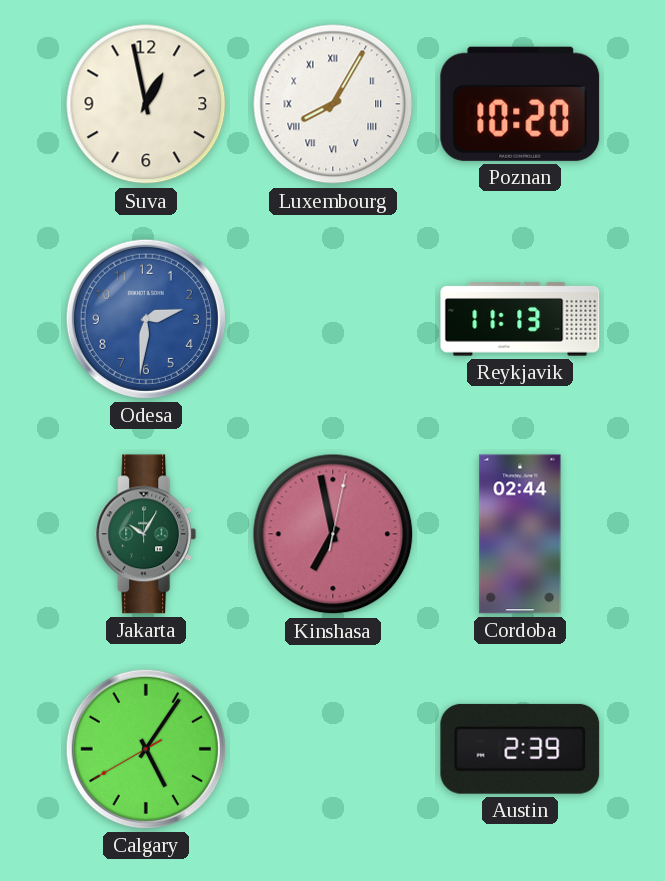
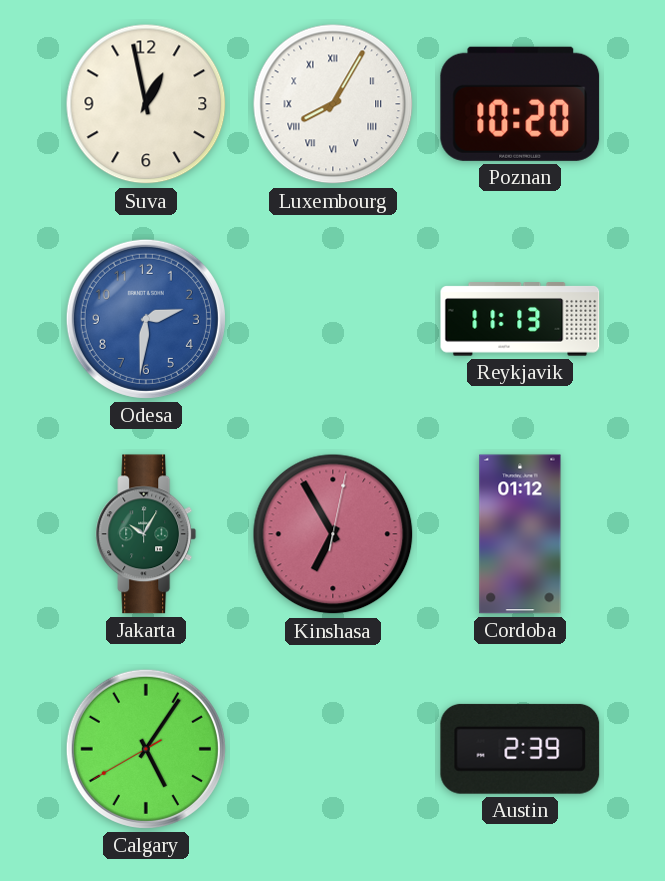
Kinshasa: 6:58 -> 6:55
Cordoba: 02:44 -> 01:12
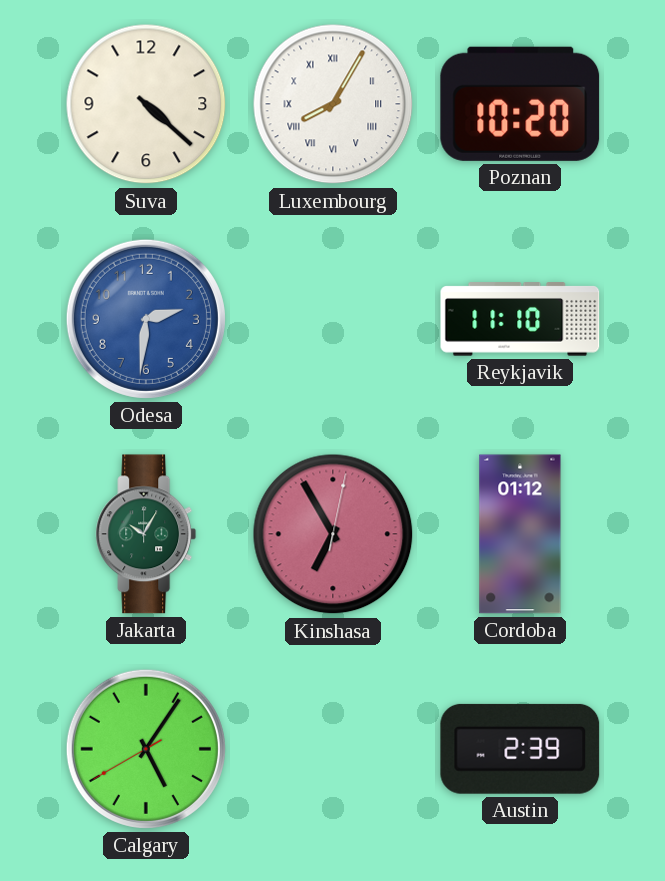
Suva: 12:58 -> 4:22
Reykjavik: 11:13 -> 11:10
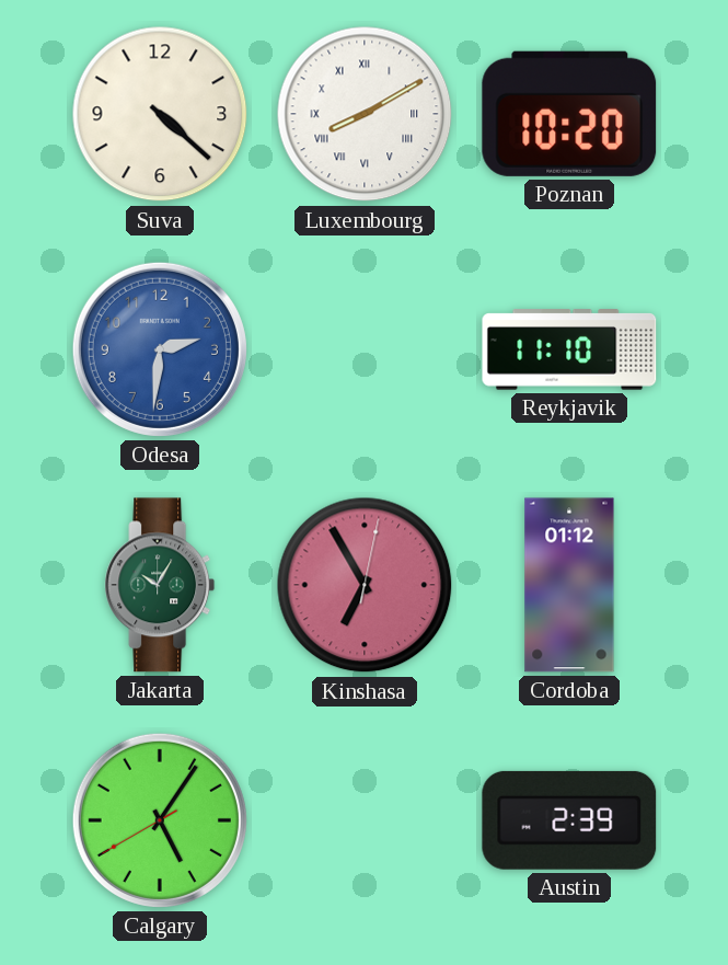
Luxembourg: 8:05 -> 8:10
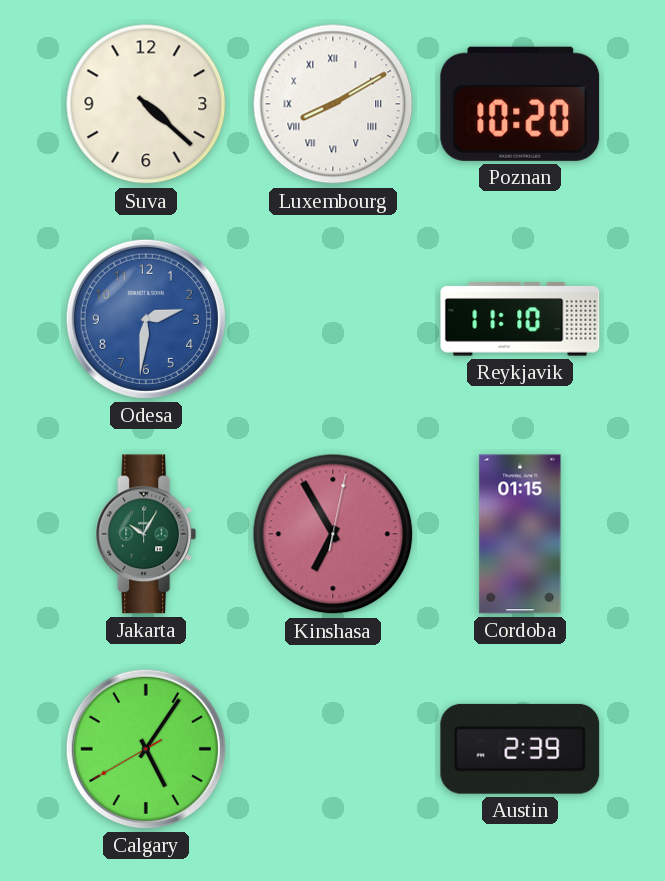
Cordoba: 01:12 -> 01:15
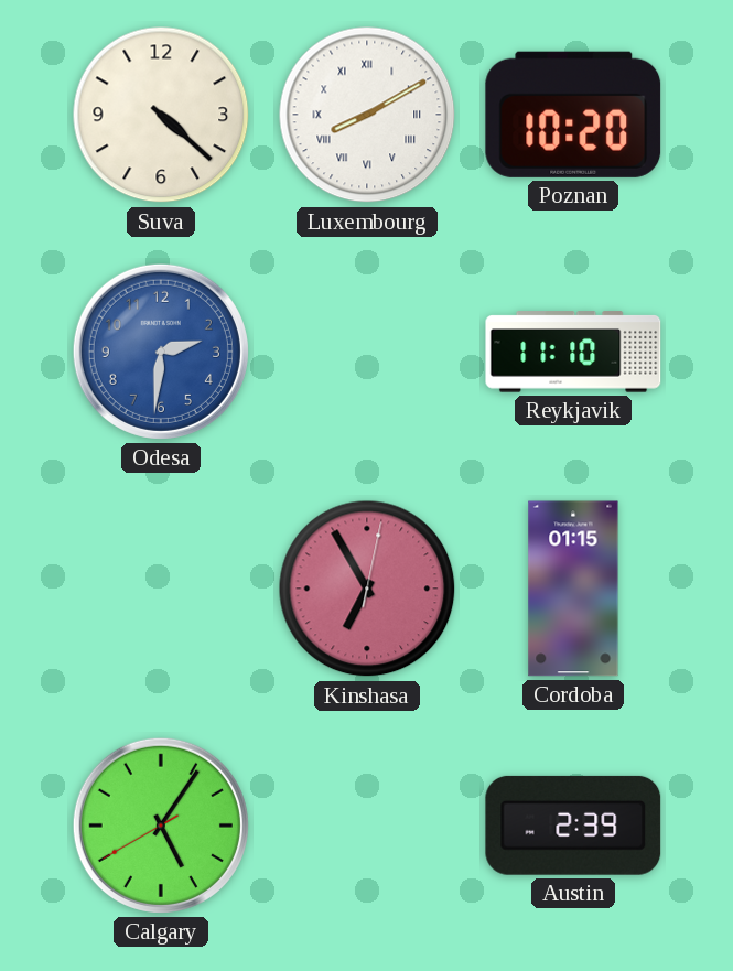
Jakarta: 10:05 -> none
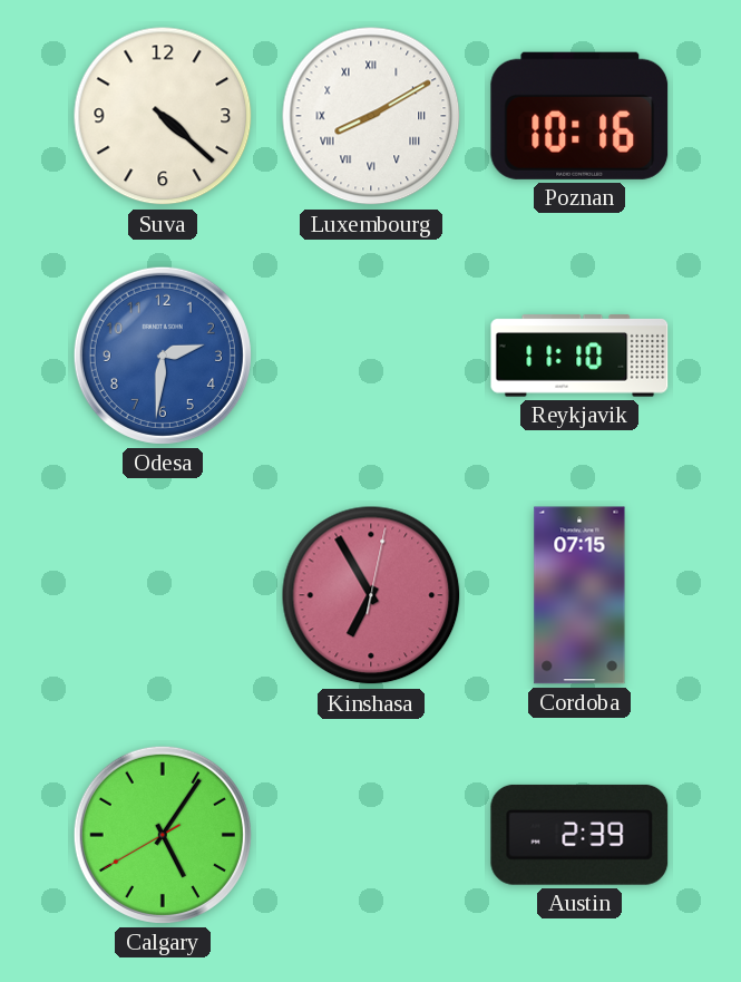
Poznan: 10:20 -> 10:16
Cordoba: 01:15 -> 07:15
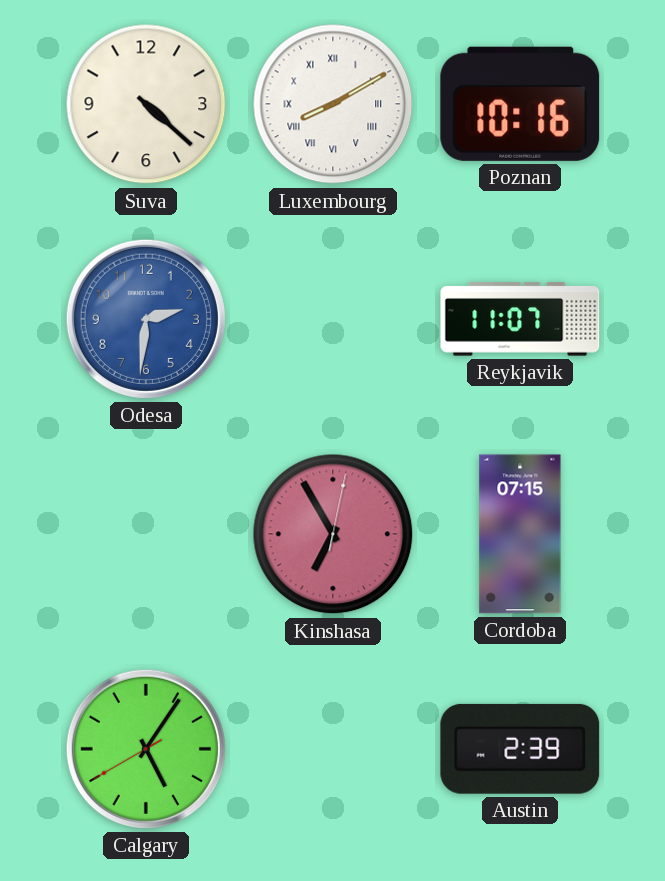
Reykjavik: 11:10 -> 11:07
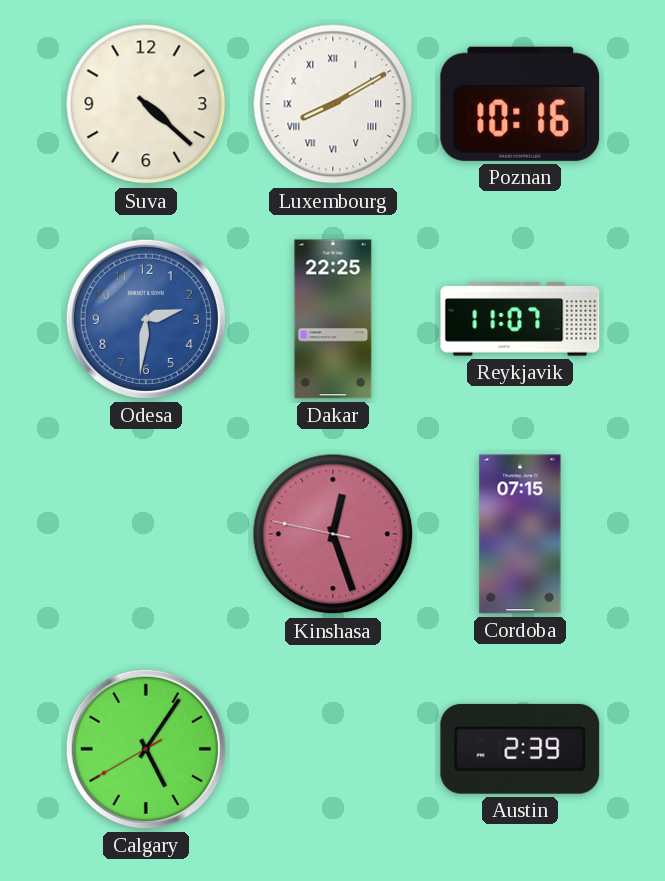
Dakar: none -> 22:25
Kinshasa: 6:55 -> 12:26
